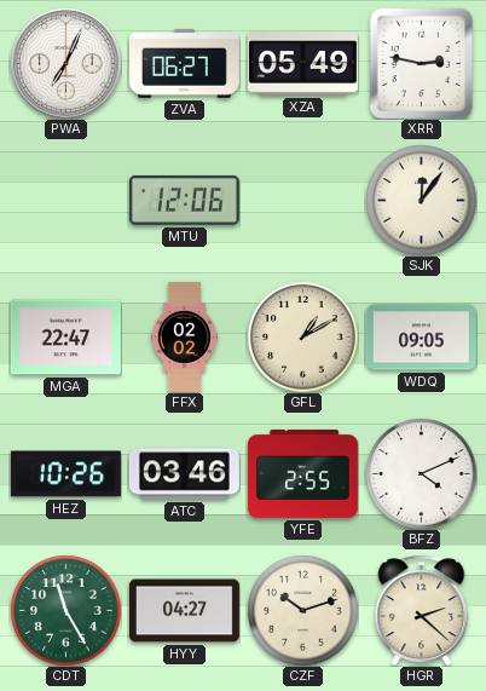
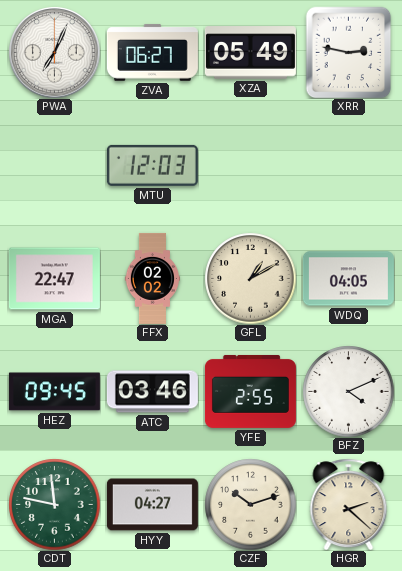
MTU: 12:06 -> 12:03
SJK: 12:06 -> none
WDQ: 09:05 -> 04:05
HEZ: 10:26 -> 09:45
CDT: 11:25 -> 11:47
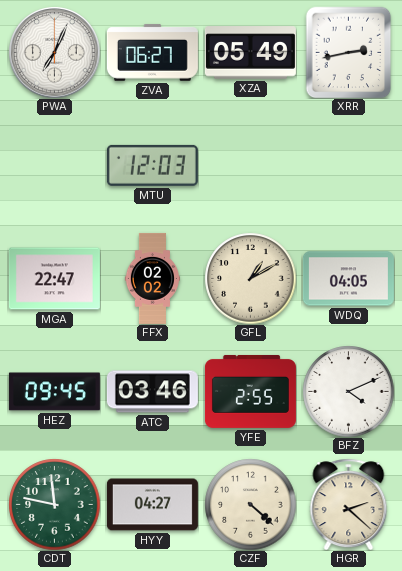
XRR: 2:47 -> 2:43
CZF: 10:12 -> 4:22
